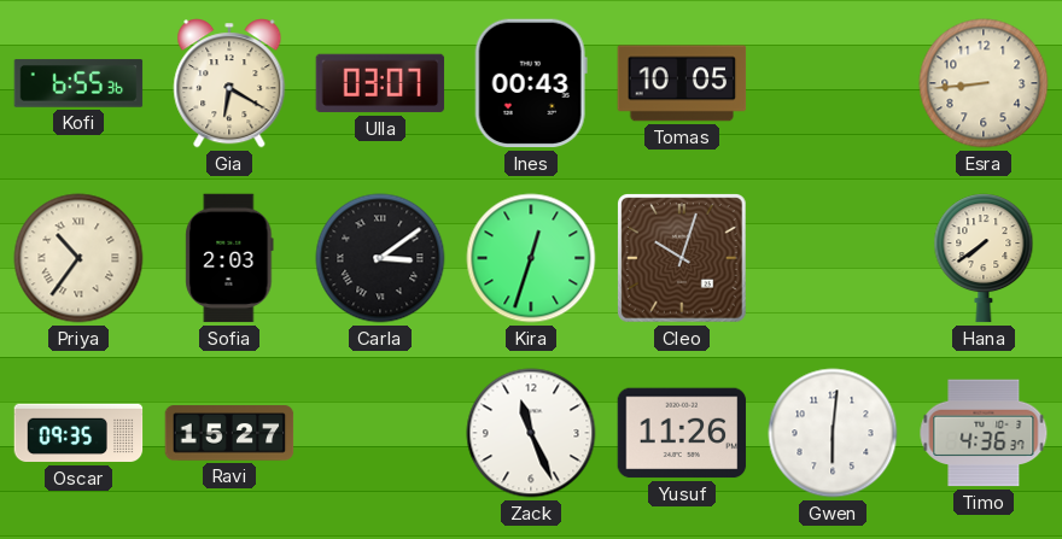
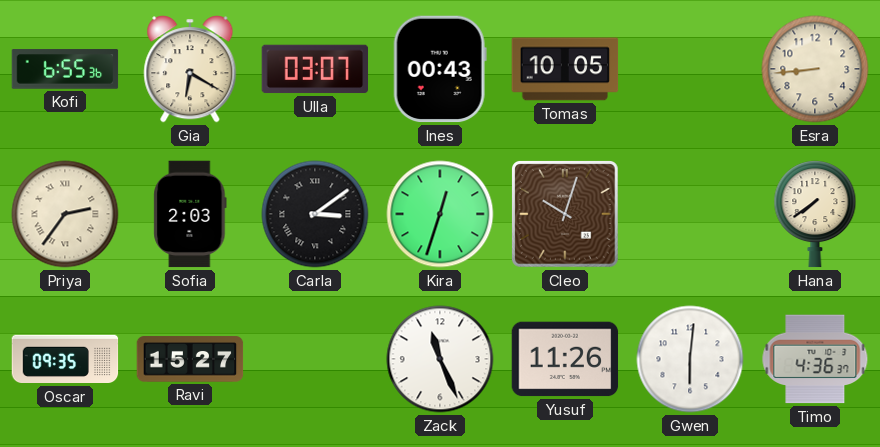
Priya: 10:36 -> 2:36
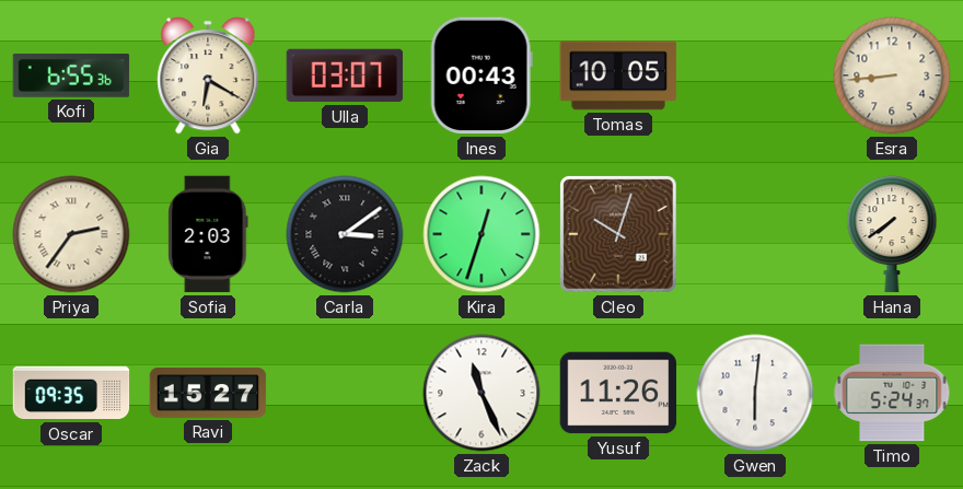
Timo: 4:36 -> 5:24
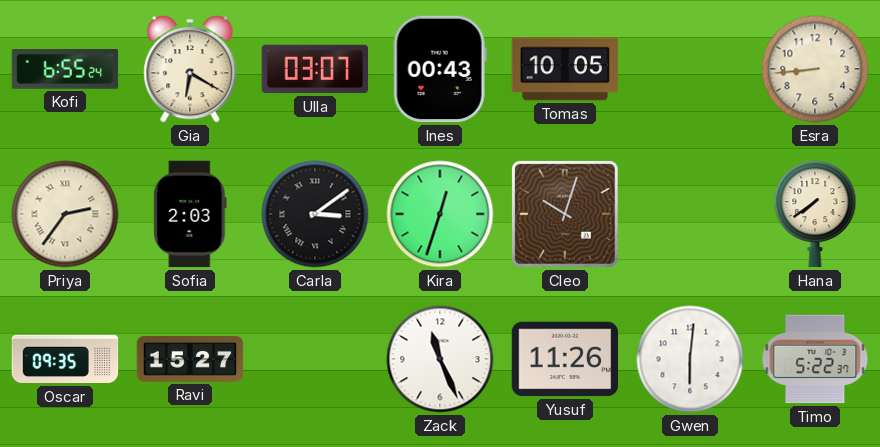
Kofi: 6:55:36 -> 6:55:24
Timo: 5:24 -> 5:22
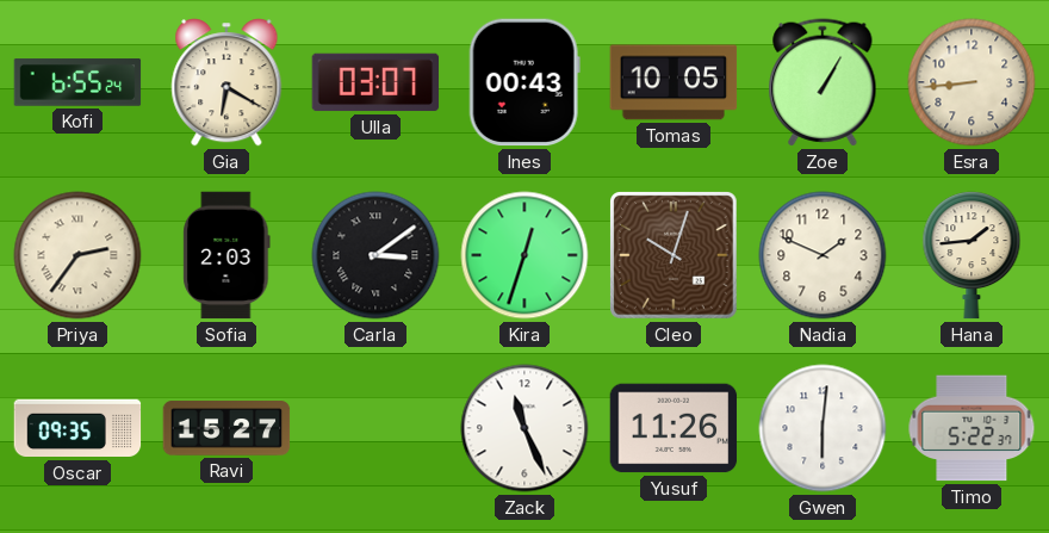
Zoe: none -> 1:05
Nadia: none -> 1:49
Hana: 7:39 -> 1:44
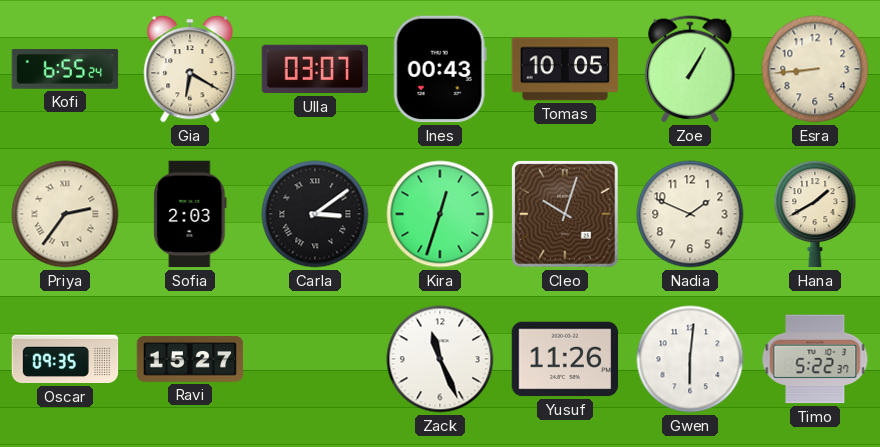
Hana: 1:44 -> 1:40
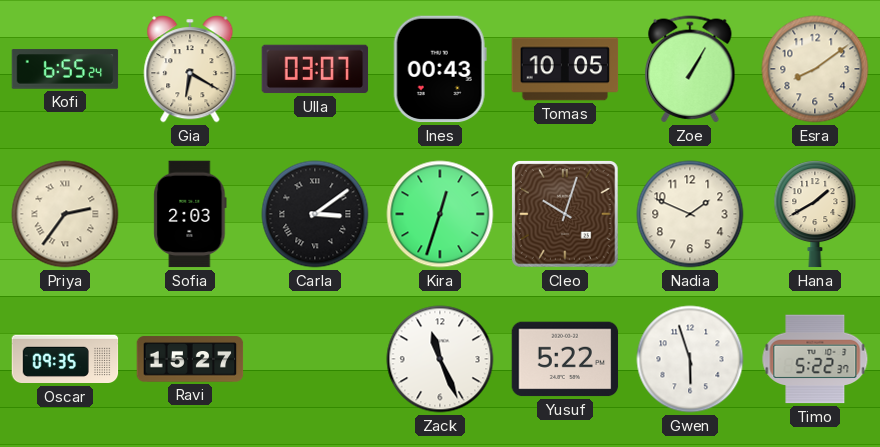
Esra: 8:44 -> 8:09
Yusuf: 11:26 -> 5:22
Gwen: 6:01 -> 5:57
